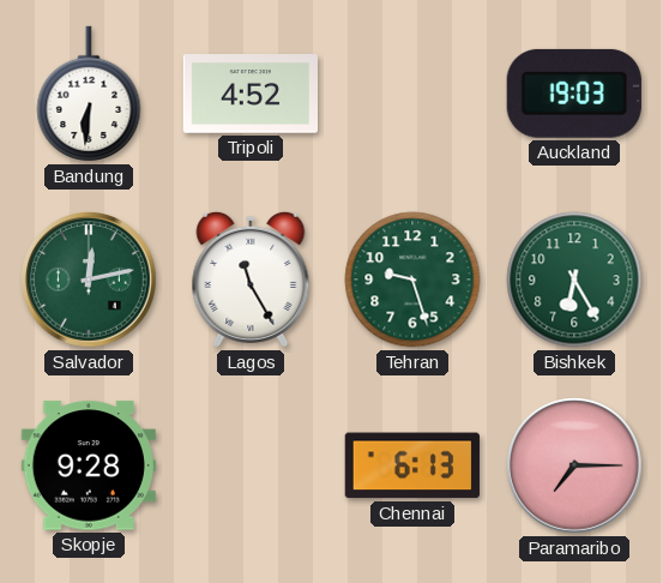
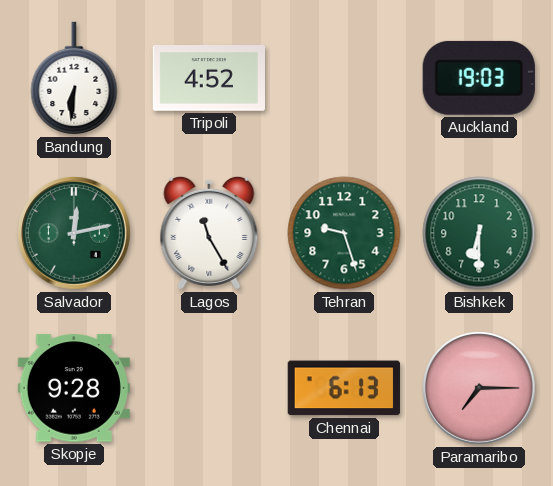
Bishkek: 6:25 -> 6:30
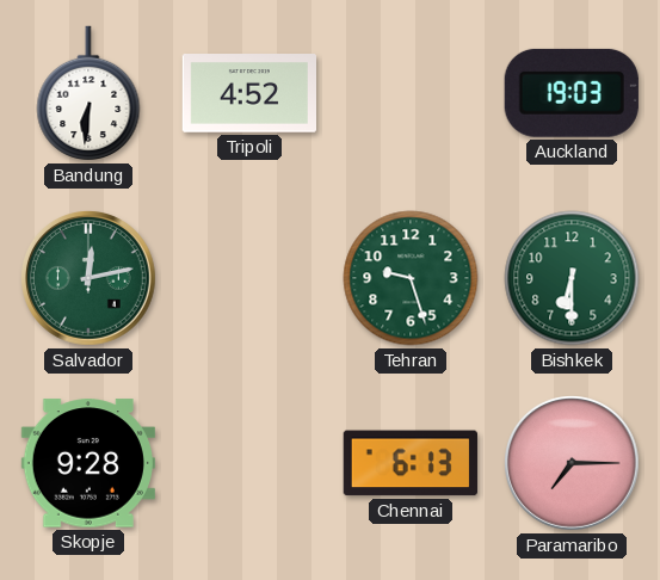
Lagos: 11:25 -> none
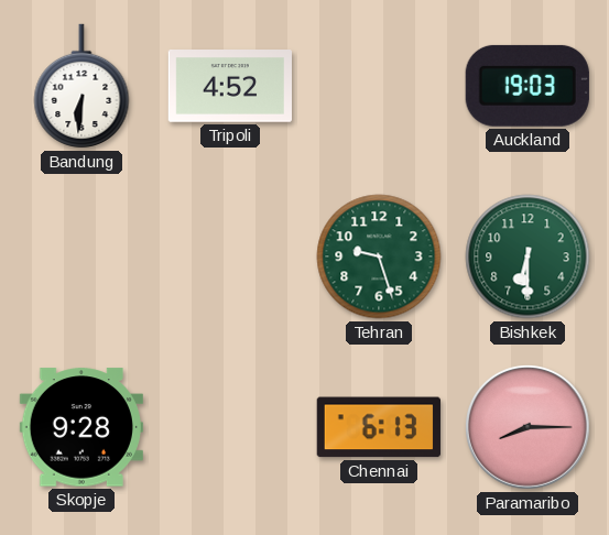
Salvador: 12:13 -> none
Paramaribo: 7:15 -> 8:15
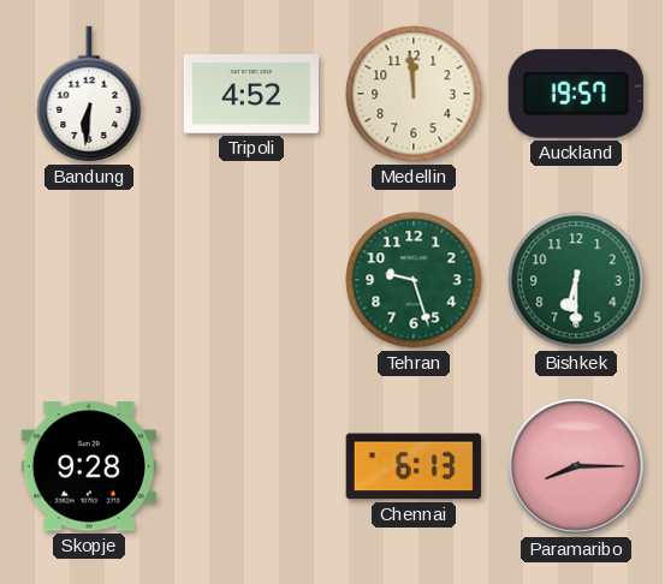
Medellin: none -> 11:59
Auckland: 19:03 -> 19:57
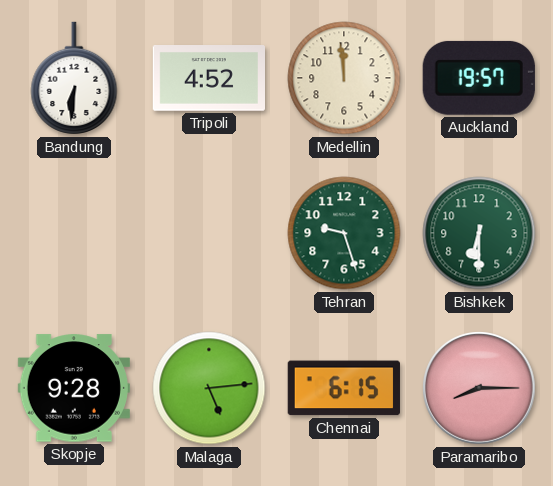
Malaga: none -> 5:14
Chennai: 6:13 -> 6:15
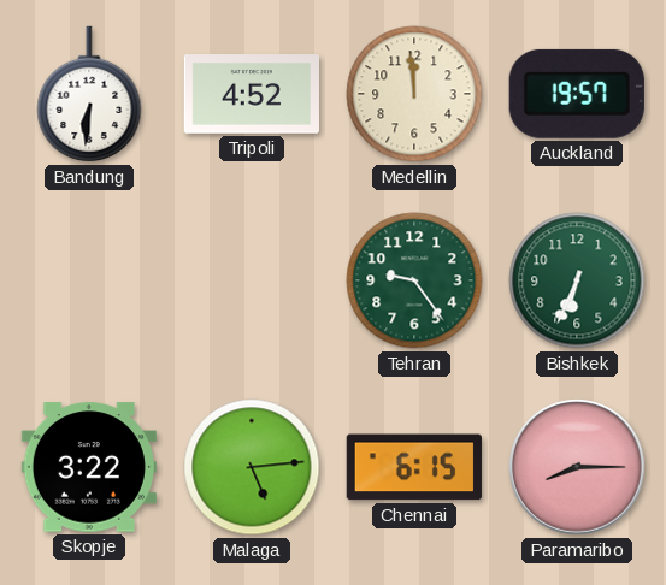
Tehran: 9:27 -> 9:24
Bishkek: 6:30 -> 6:34
Skopje: 9:28 -> 3:22
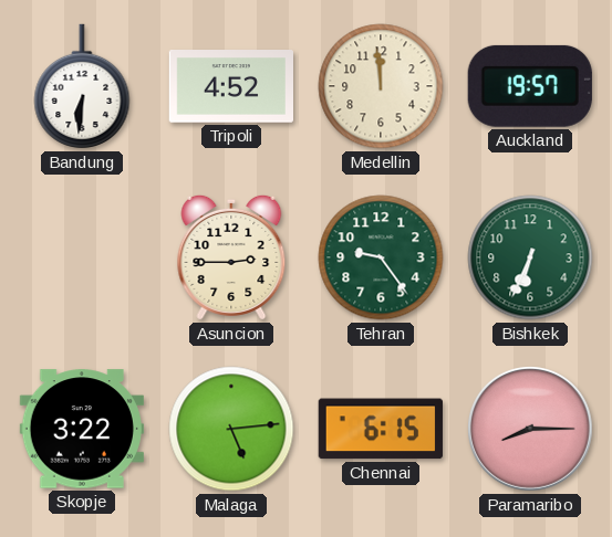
Asuncion: none -> 2:45
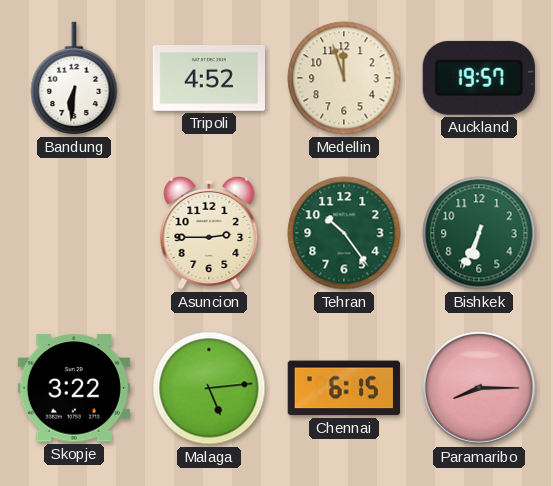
Medellin: 11:59 -> 11:57
Tehran: 9:24 -> 10:24
